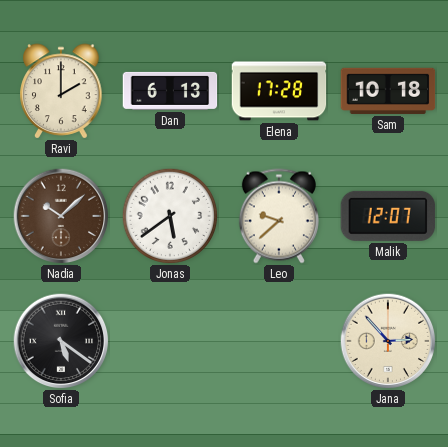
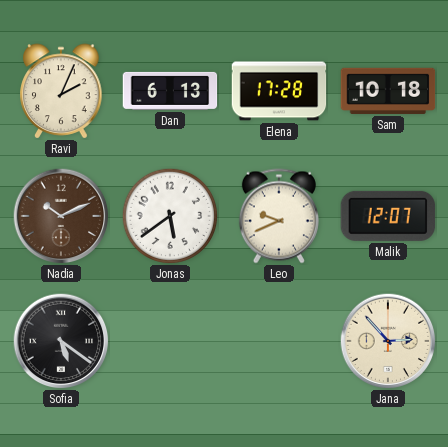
Ravi: 2:00 -> 2:04
Nadia: 10:08 -> 10:11
Leo: 9:38 -> 9:41
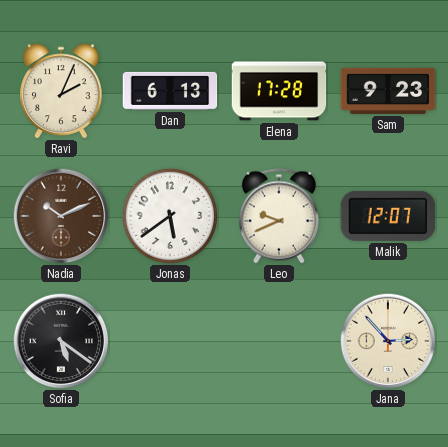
Sam: 10:18 -> 9:23
